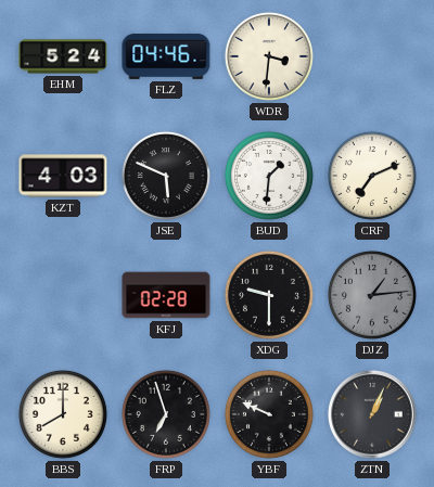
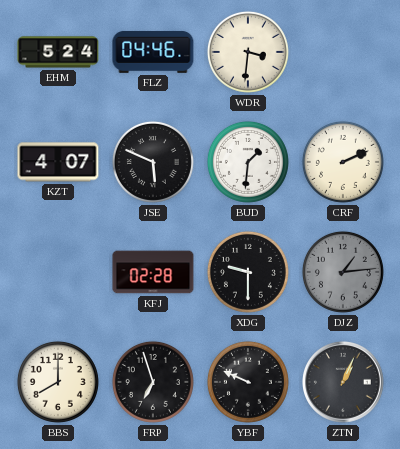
KZT: 4:03 -> 4:07
CRF: 7:11 -> 2:11
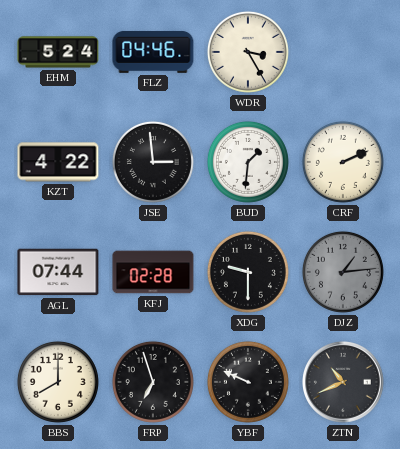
WDR: 3:31 -> 3:25
KZT: 4:07 -> 4:22
JSE: 5:49 -> 2:59
AGL: none -> 07:44
ZTN: 1:04 -> 10:41
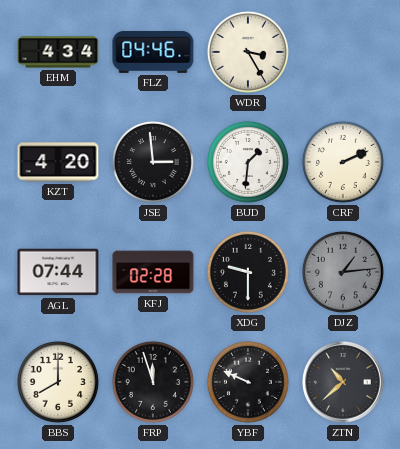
EHM: 5:24 -> 4:34
KZT: 4:22 -> 4:20
FRP: 6:57 -> 11:57
ZTN: 10:41 -> 10:38
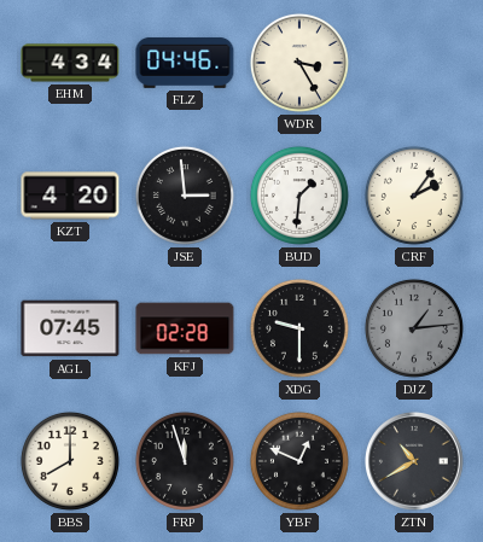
CRF: 2:11 -> 2:06
AGL: 07:44 -> 07:45
YBF: 9:49 -> 12:49
ZTN: 10:38 -> 10:40
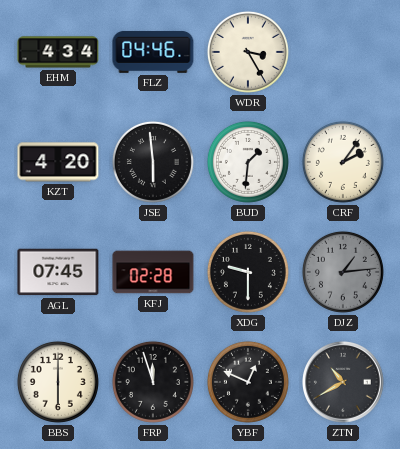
JSE: 2:59 -> 5:59
BBS: 8:00 -> 6:00
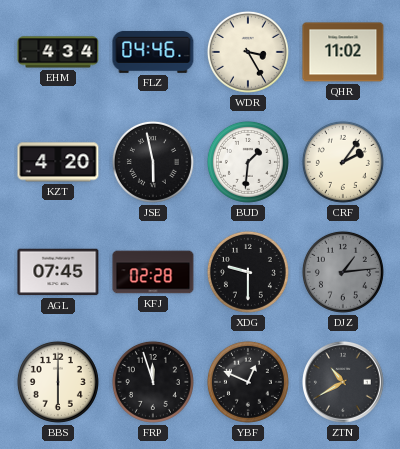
QHR: none -> 11:02
JSE: 5:59 -> 5:58
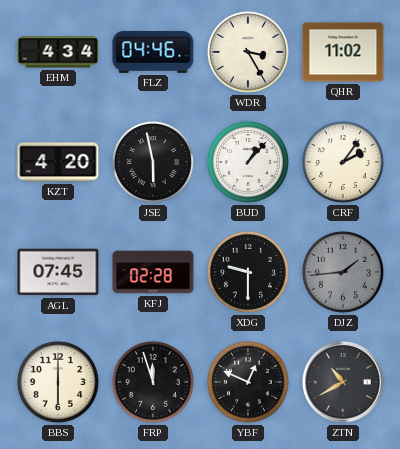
BUD: 1:31 -> 1:07
DJZ: 1:14 -> 1:44
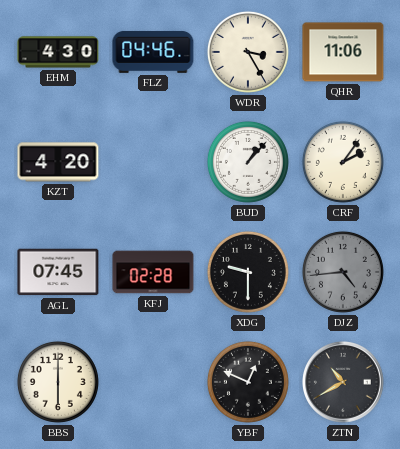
EHM: 4:34 -> 4:30
QHR: 11:02 -> 11:06
JSE: 5:58 -> none
DJZ: 1:44 -> 4:44
FRP: 11:57 -> none
